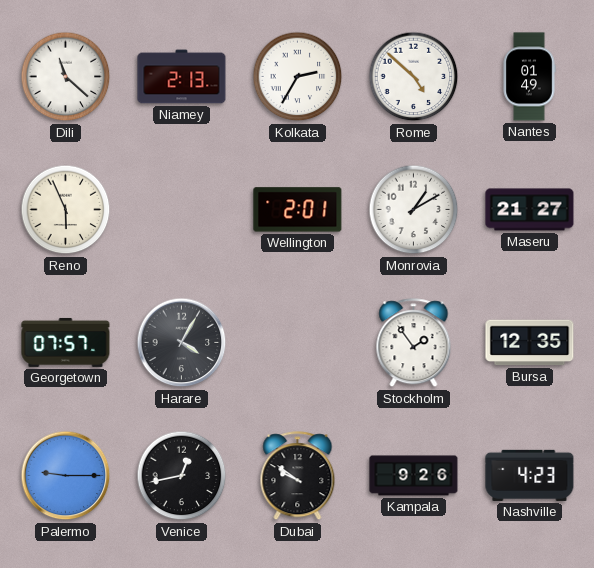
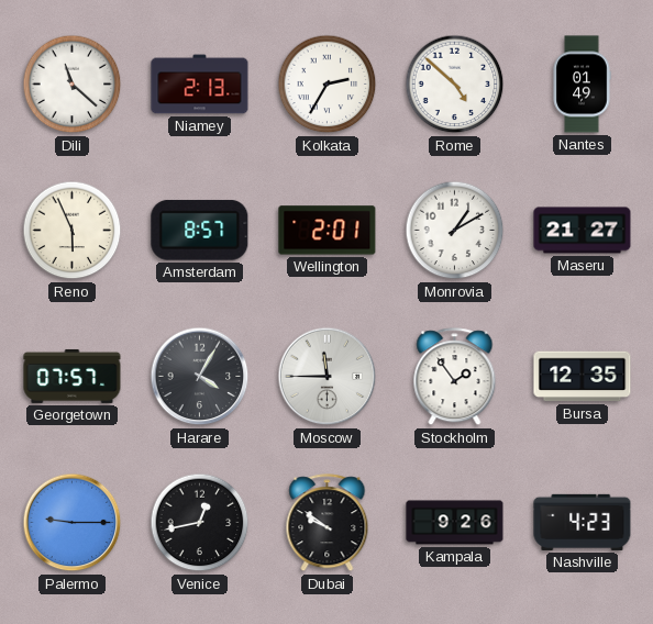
Amsterdam: none -> 8:57
Moscow: none -> 11:45
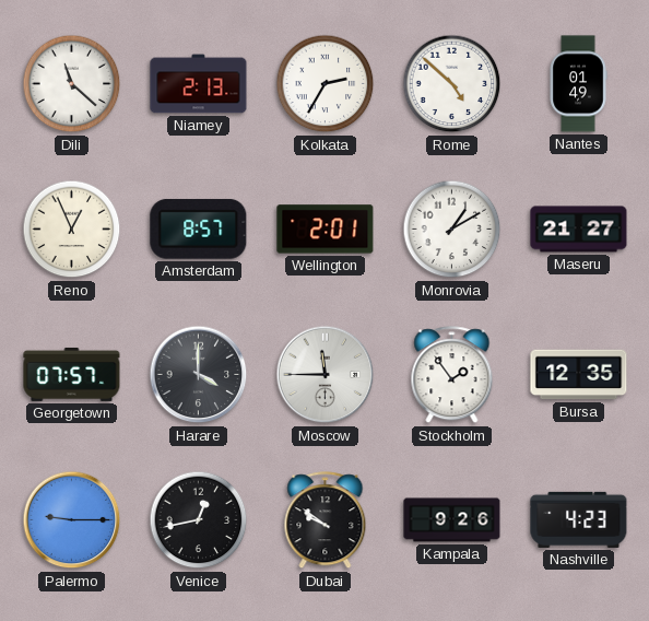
Reno: 5:56 -> 12:56
Harare: 4:05 -> 4:00
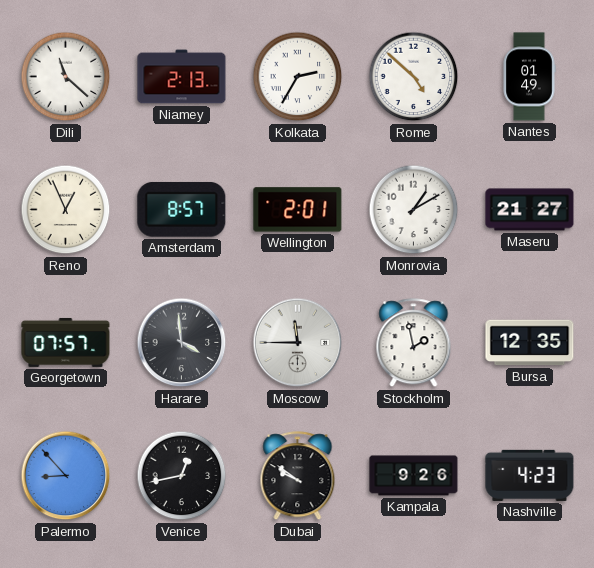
Harare: 4:00 -> 3:59
Stockholm: 1:54 -> 1:58
Palermo: 9:15 -> 8:53
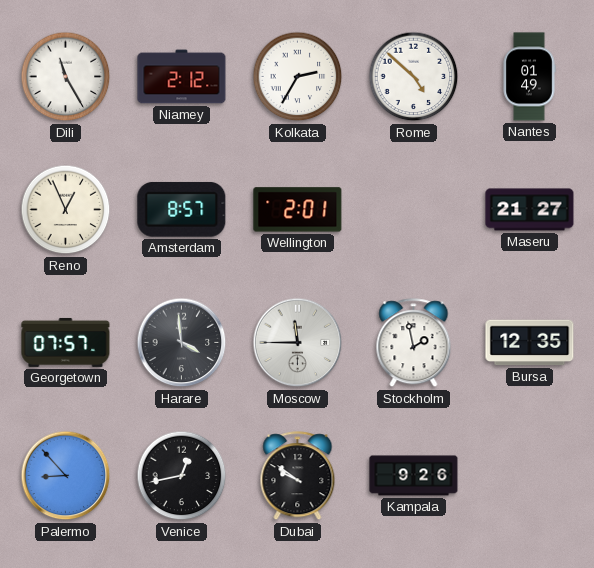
Dili: 11:22 -> 11:25
Niamey: 2:13 -> 2:12
Monrovia: 1:10 -> none
Nashville: 4:23 -> none
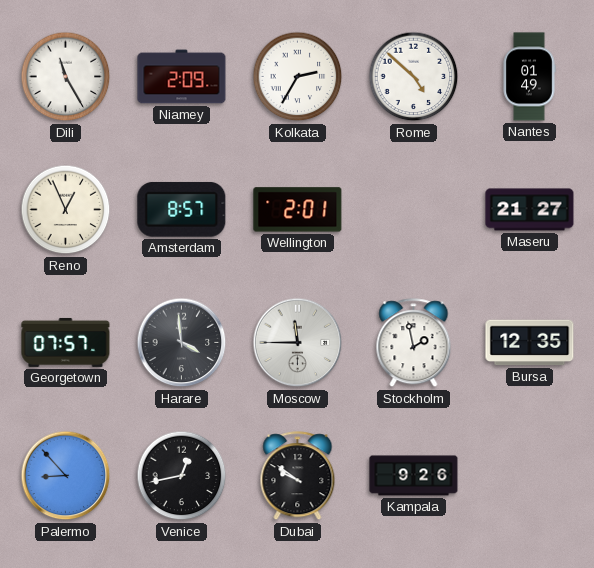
Niamey: 2:12 -> 2:09
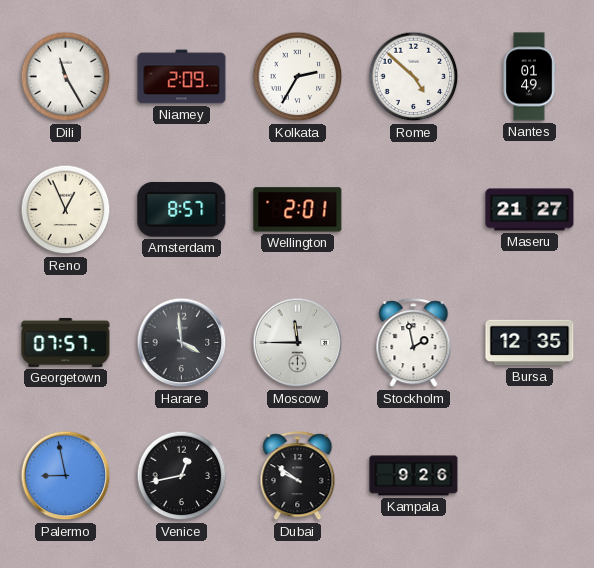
Palermo: 8:53 -> 8:58
